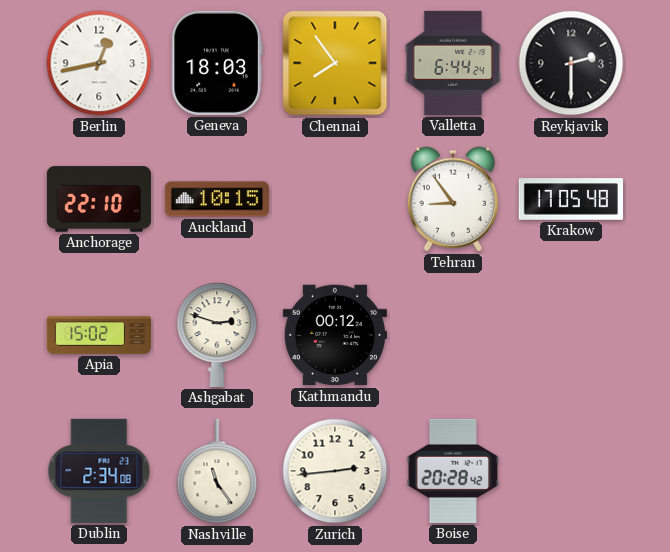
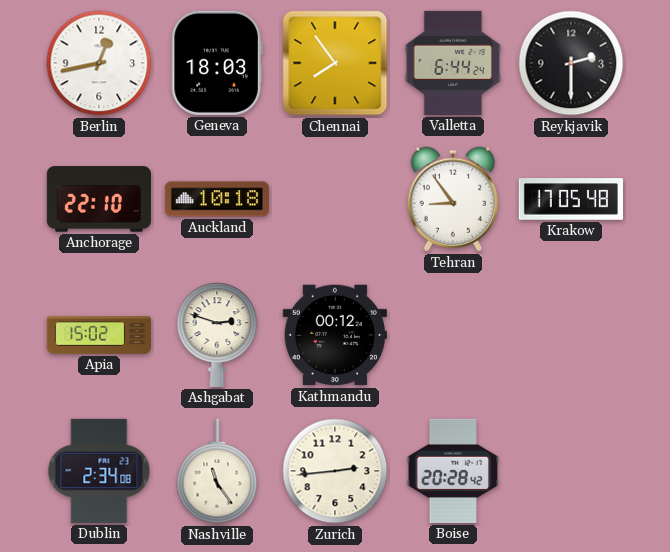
Auckland: 10:15 -> 10:18
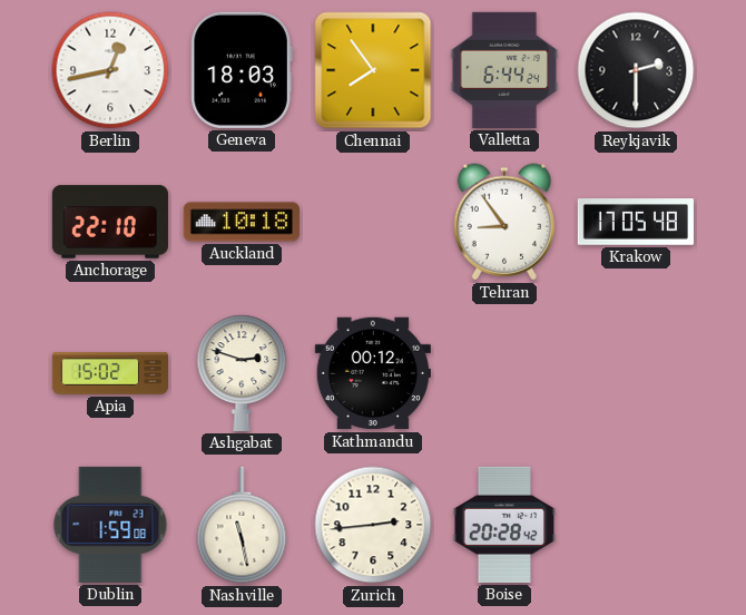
Dublin: 2:34 -> 1:59
Nashville: 11:24 -> 11:28
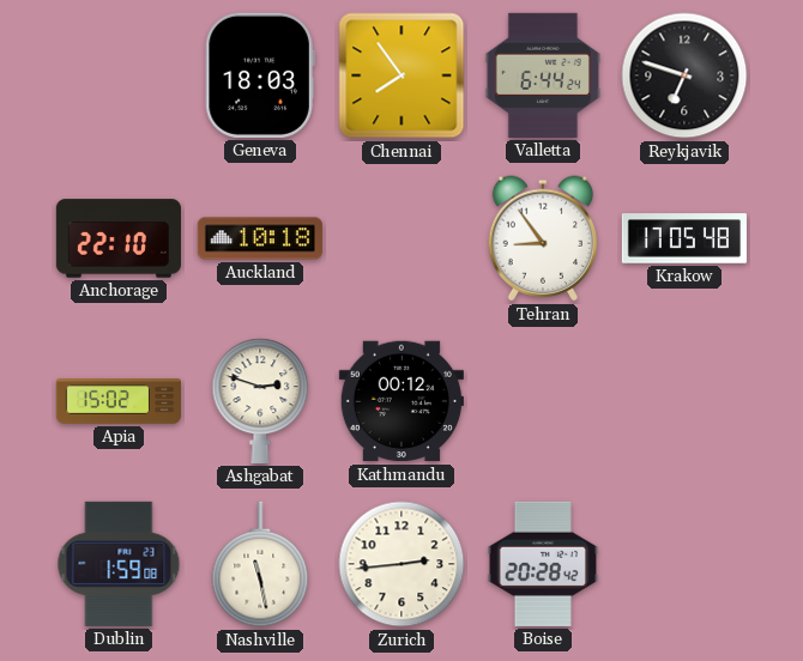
Berlin: 12:43 -> none
Reykjavik: 2:30 -> 6:48
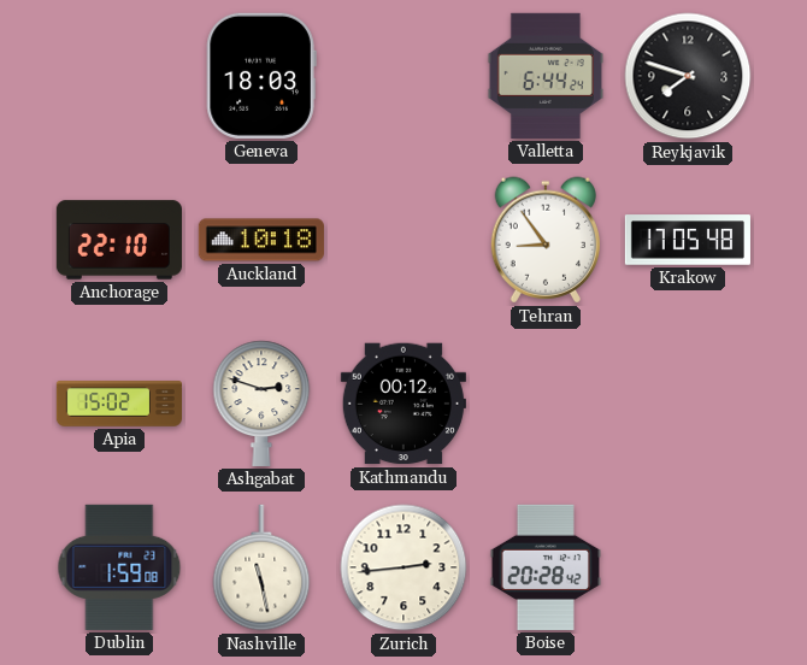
Chennai: 7:54 -> none
Reykjavik: 6:48 -> 7:48
